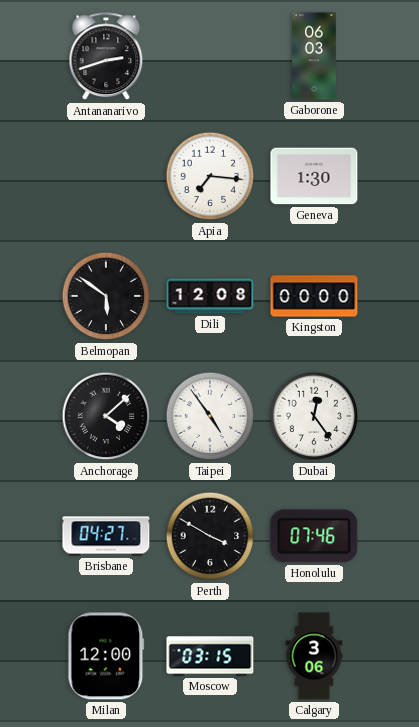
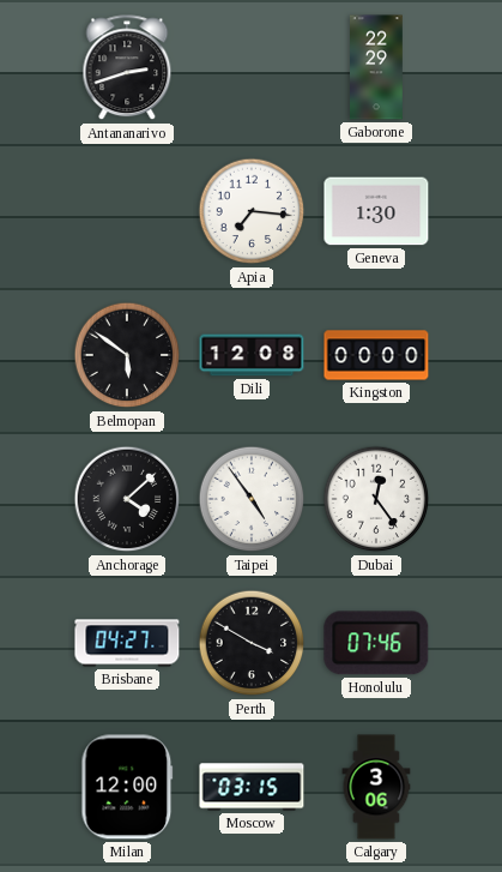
Gaborone: 06:03 -> 22:29
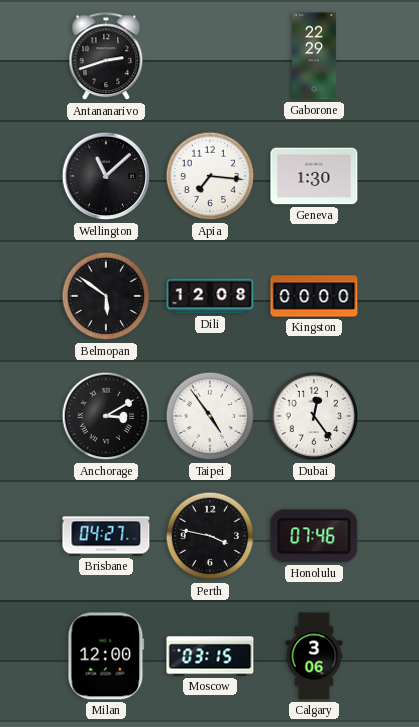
Wellington: none -> 11:08
Anchorage: 4:08 -> 3:10
Perth: 3:50 -> 3:47
